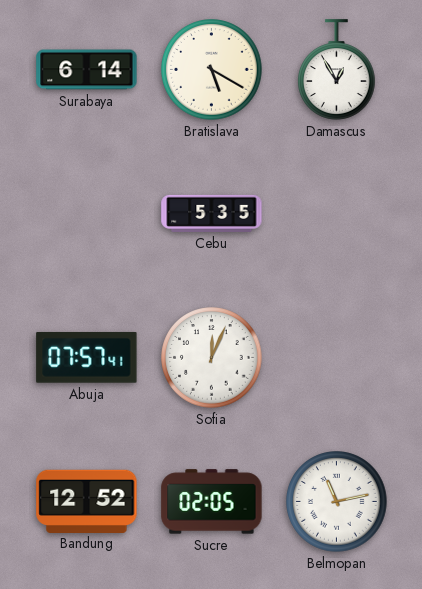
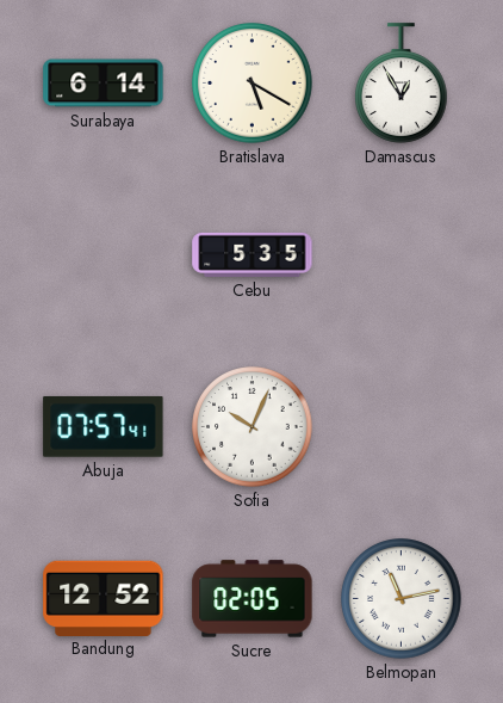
Sofia: 12:04 -> 10:04
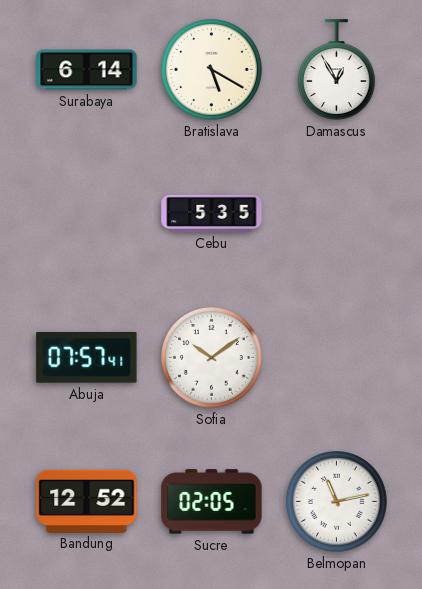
Sofia: 10:04 -> 10:09
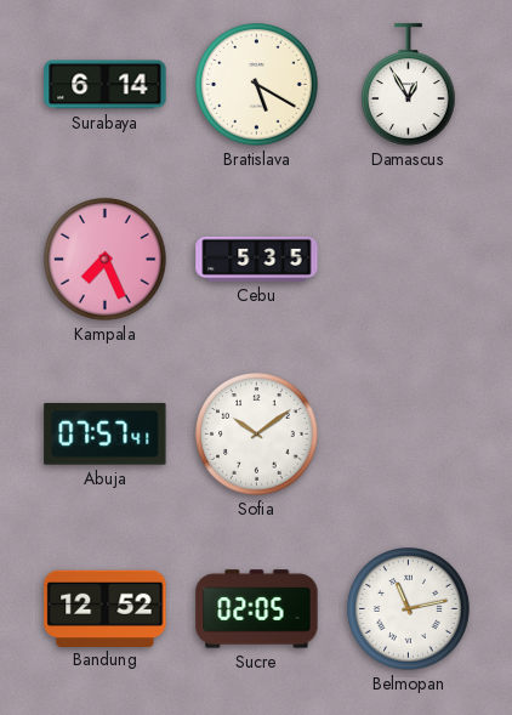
Kampala: none -> 7:26
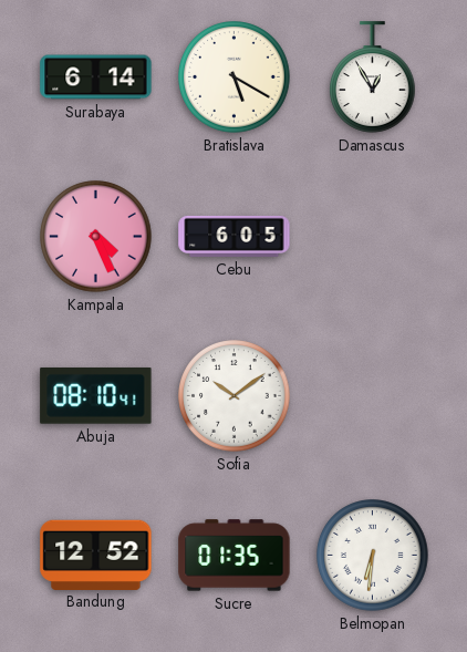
Kampala: 7:26 -> 4:26
Cebu: 5:35 -> 6:05
Abuja: 07:57 -> 08:10
Sucre: 02:05 -> 01:35
Belmopan: 11:13 -> 6:31
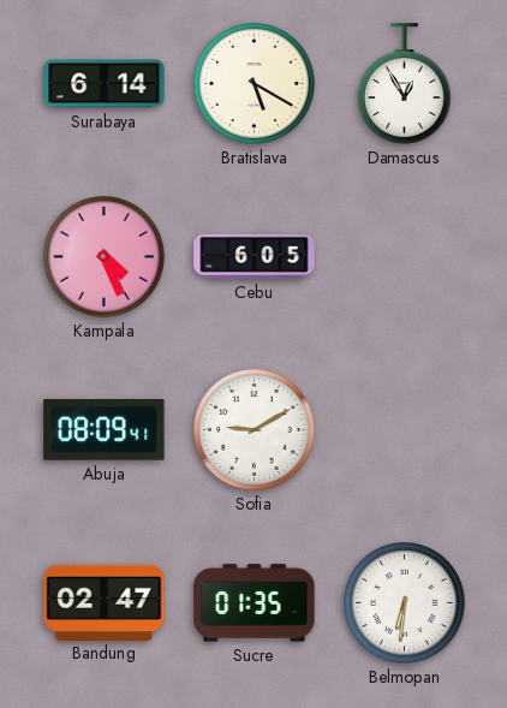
Abuja: 08:10 -> 08:09
Sofia: 10:09 -> 9:10
Bandung: 12:52 -> 02:47
